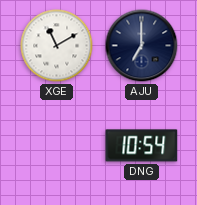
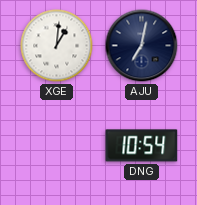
XGE: 11:10 -> 1:01
AJU: 7:00 -> 7:02
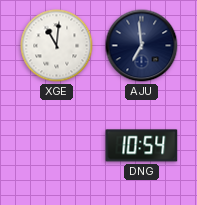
XGE: 1:01 -> 11:01
AJU: 7:02 -> 6:59
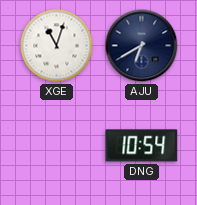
XGE: 11:01 -> 11:03
AJU: 6:59 -> 6:40
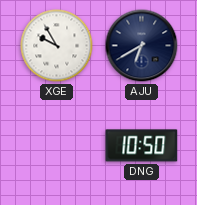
XGE: 11:03 -> 9:55
DNG: 10:54 -> 10:50
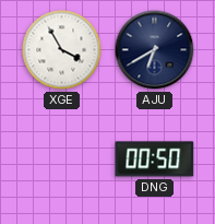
XGE: 9:55 -> 3:55
DNG: 10:50 -> 00:50
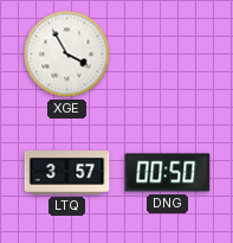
AJU: 6:40 -> none
LTQ: none -> 3:57
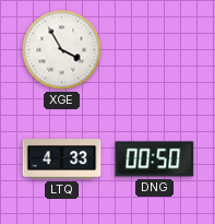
LTQ: 3:57 -> 4:33
